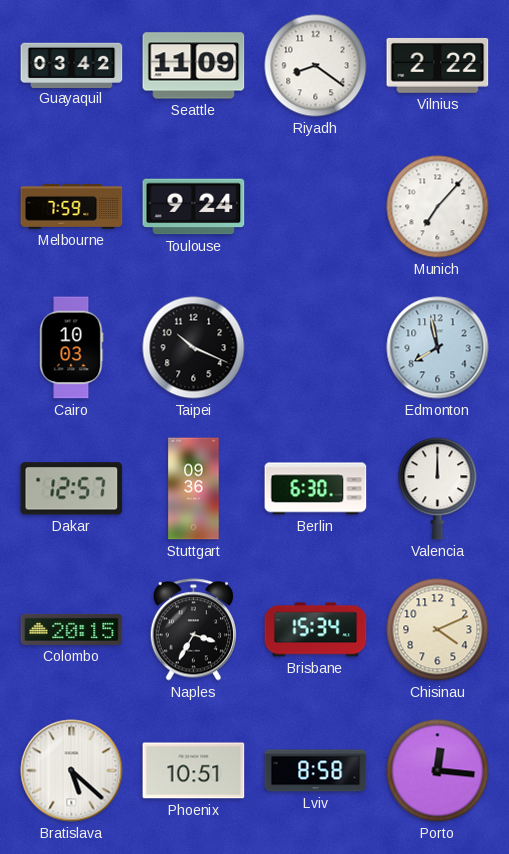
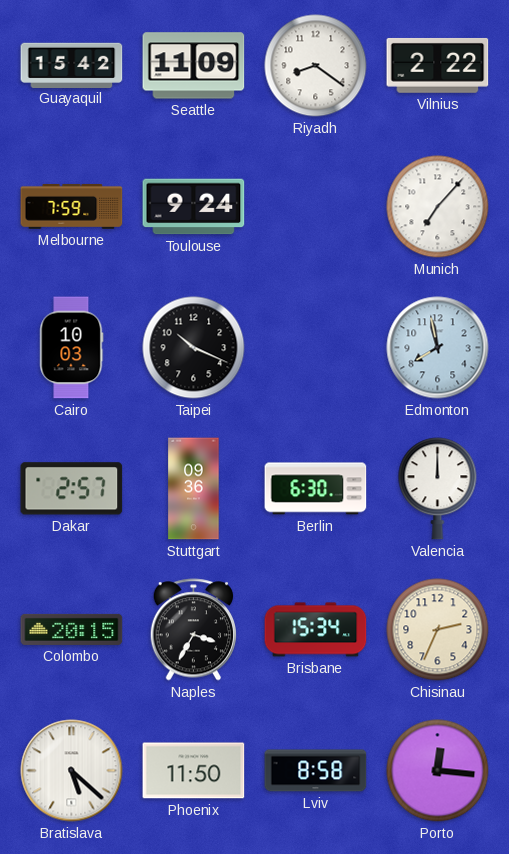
Guayaquil: 03:42 -> 15:42
Dakar: 12:57 -> 2:57
Chisinau: 4:11 -> 2:34
Phoenix: 10:51 -> 11:50
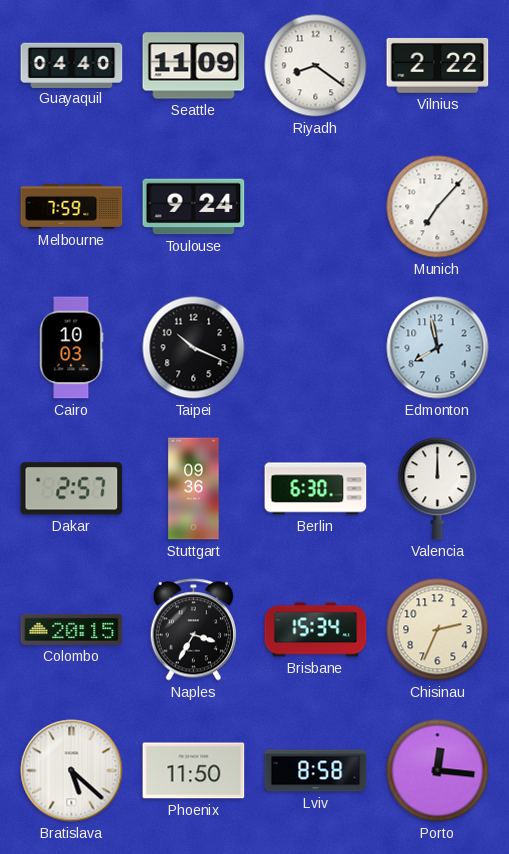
Guayaquil: 15:42 -> 04:40
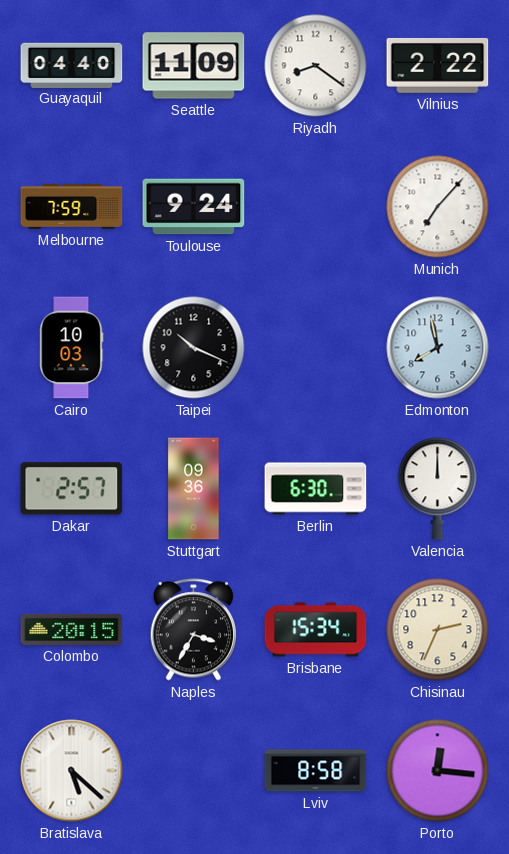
Phoenix: 11:50 -> none
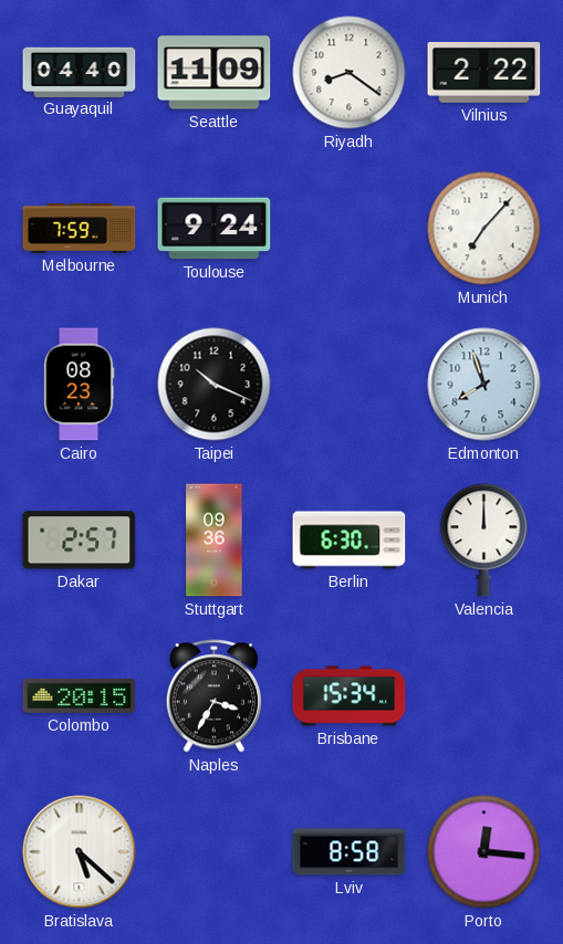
Cairo: 10:03 -> 08:23
Edmonton: 7:58 -> 7:57
Chisinau: 2:34 -> none
